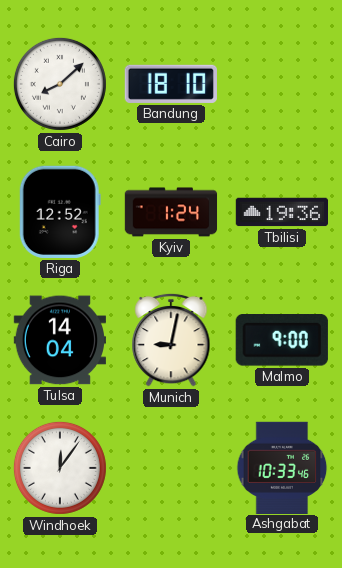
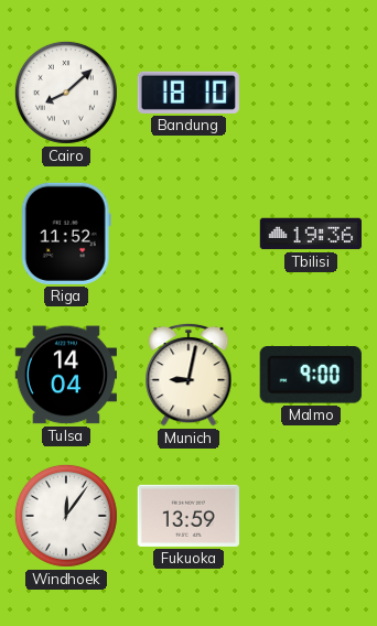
Riga: 12:52 -> 11:52
Kyiv: 1:24 -> none
Fukuoka: none -> 13:59
Ashgabat: 10:33 -> none
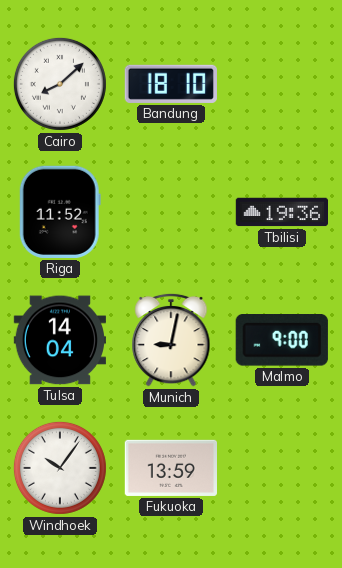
Windhoek: 12:06 -> 10:06
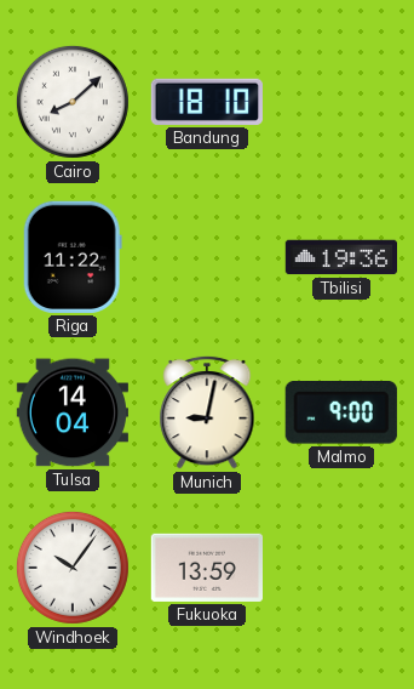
Riga: 11:52 -> 11:22
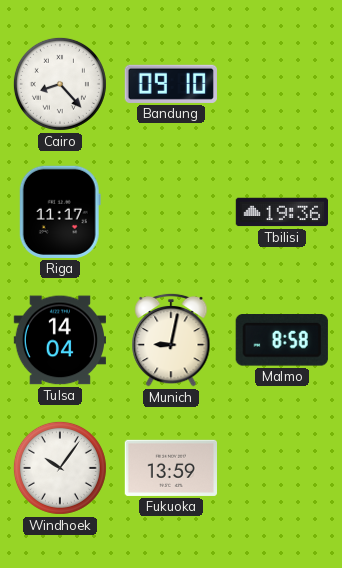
Cairo: 8:08 -> 8:23
Bandung: 18:10 -> 09:10
Riga: 11:22 -> 11:17
Malmo: 9:00 -> 8:58
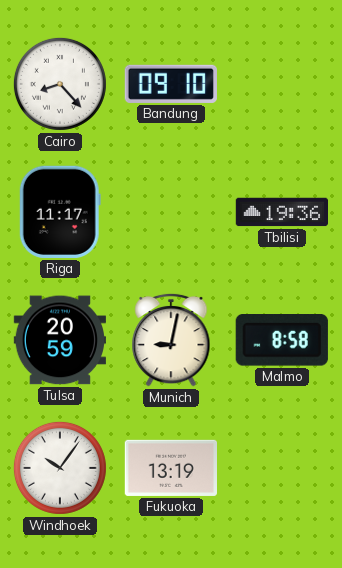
Tulsa: 14:04 -> 20:59
Fukuoka: 13:59 -> 13:19
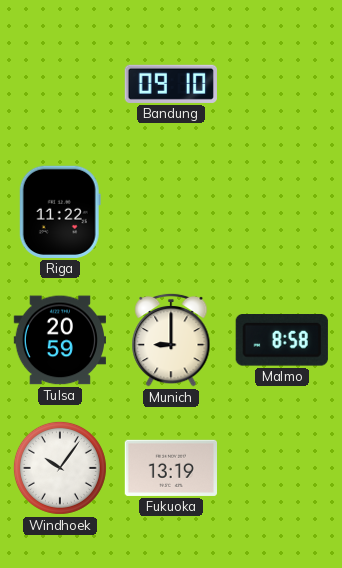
Cairo: 8:23 -> none
Riga: 11:17 -> 11:22
Tbilisi: 19:36 -> none
Munich: 9:02 -> 9:00
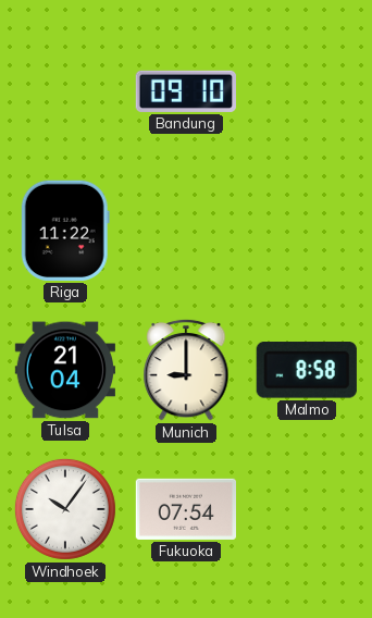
Tulsa: 20:59 -> 21:04
Fukuoka: 13:19 -> 07:54
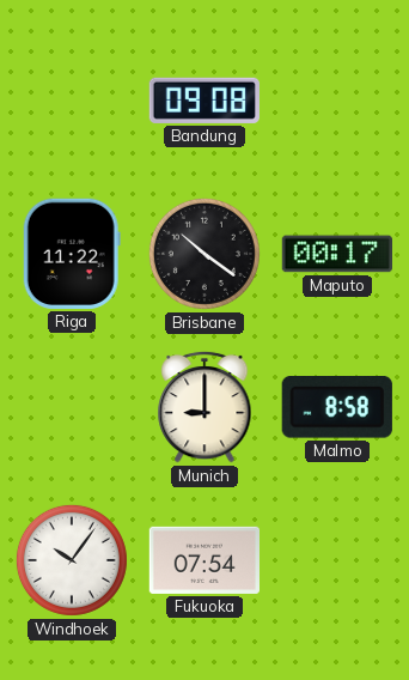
Bandung: 09:10 -> 09:08
Brisbane: none -> 10:21
Maputo: none -> 00:17
Tulsa: 21:04 -> none
